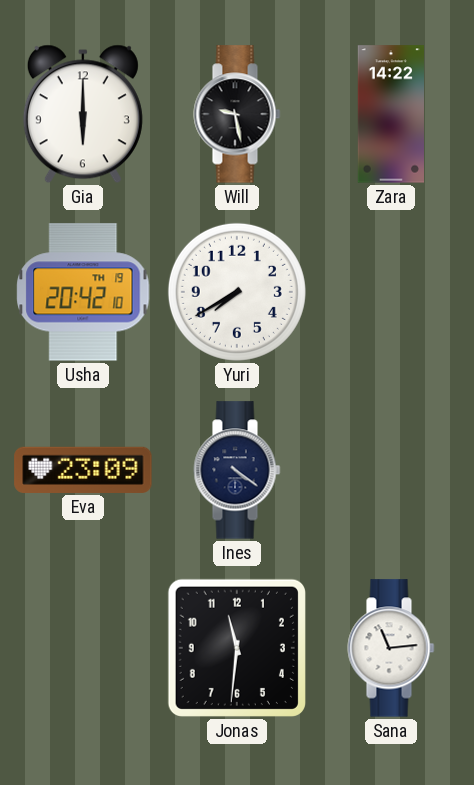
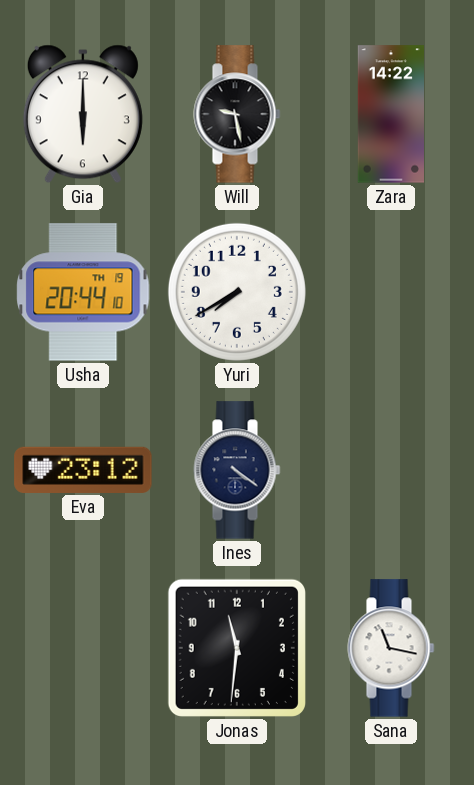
Usha: 20:42 -> 20:44
Eva: 23:09 -> 23:12
Sana: 11:14 -> 11:17
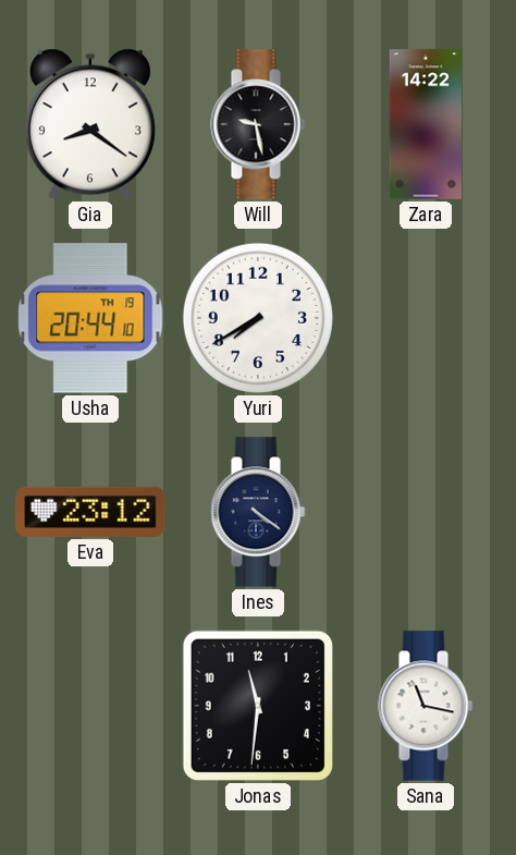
Gia: 6:00 -> 8:21
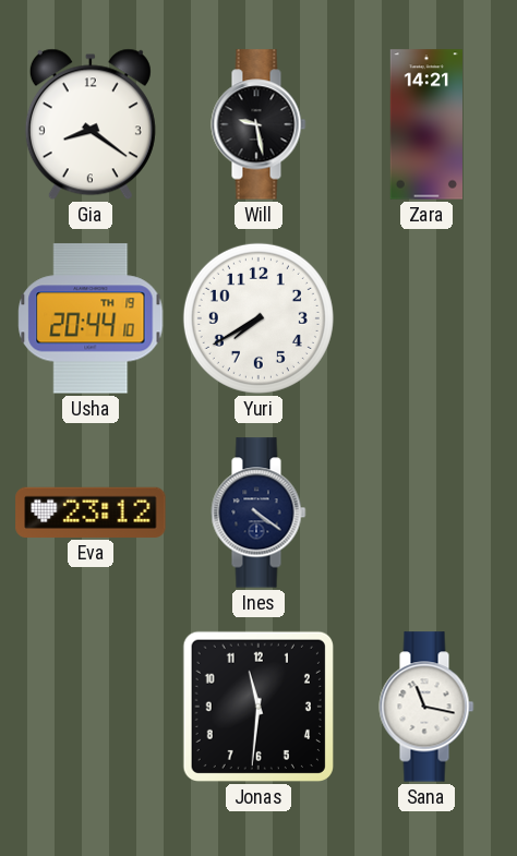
Zara: 14:22 -> 14:21
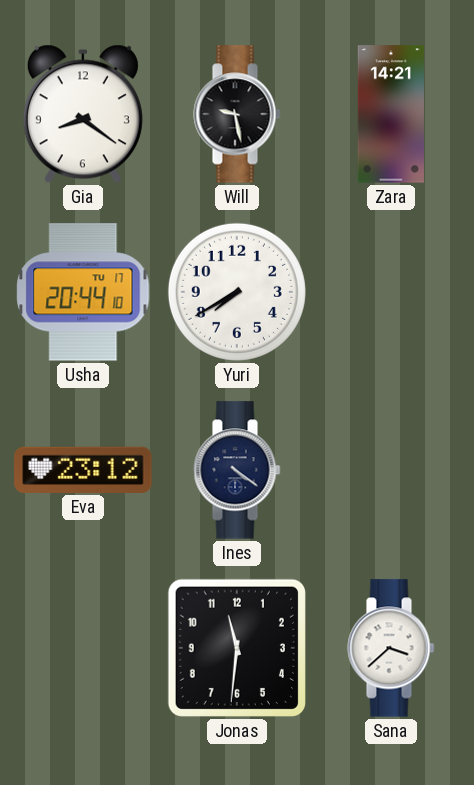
Usha date: TH 19 -> TU 17
Sana: 11:17 -> 3:38
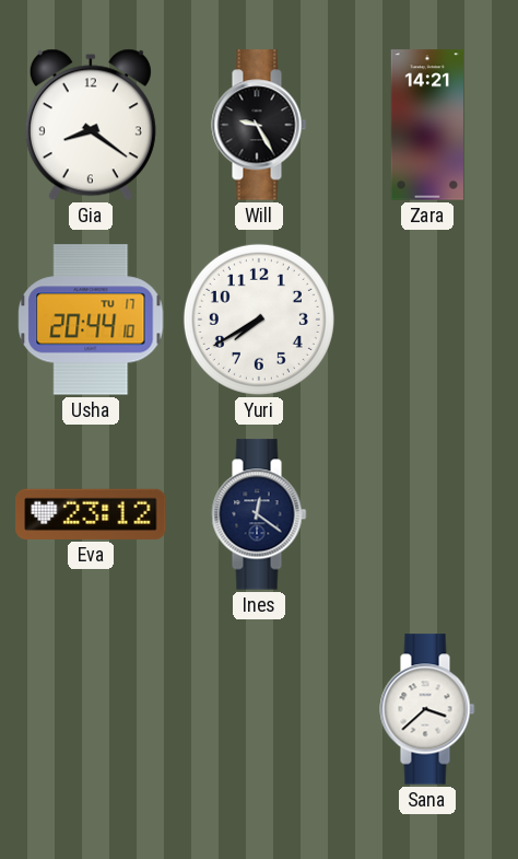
Will: 9:28 -> 9:25
Ines: 4:21 -> 12:21
Jonas: 11:31 -> none
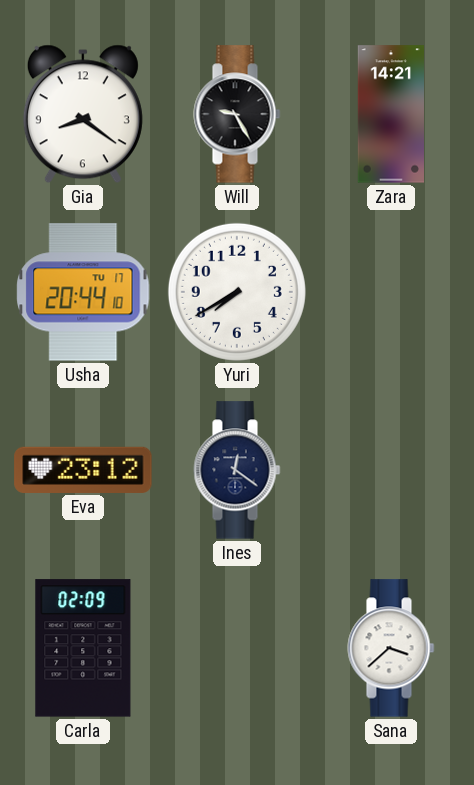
Carla: none -> 02:09
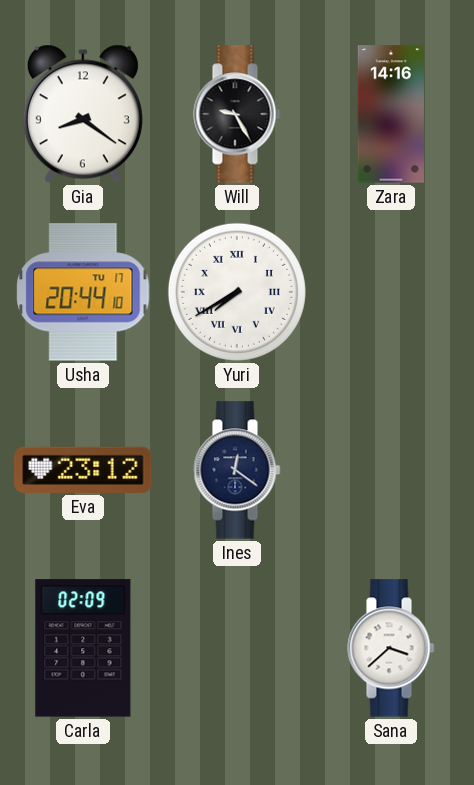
Zara: 14:21 -> 14:16
Yuri numerals: Arabic -> Roman
